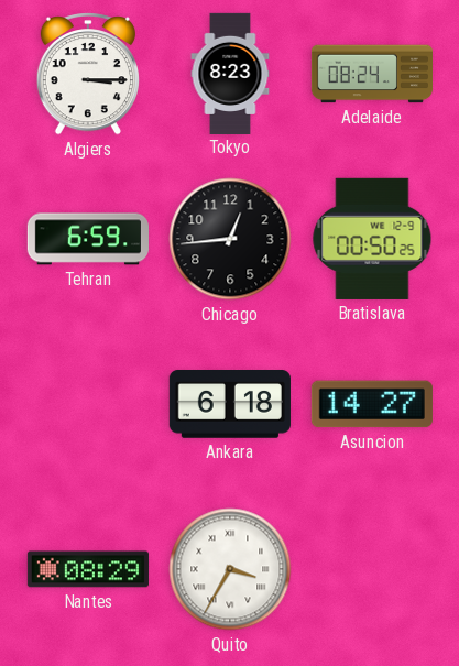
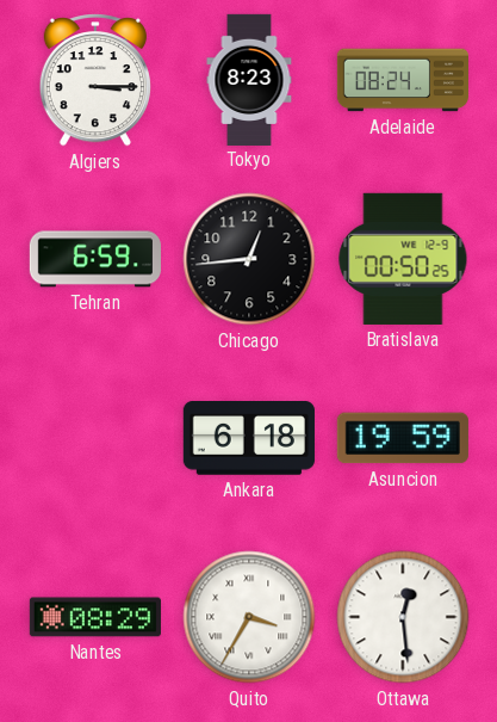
Asuncion: 14:27 -> 19:59
Ottawa: none -> 12:29
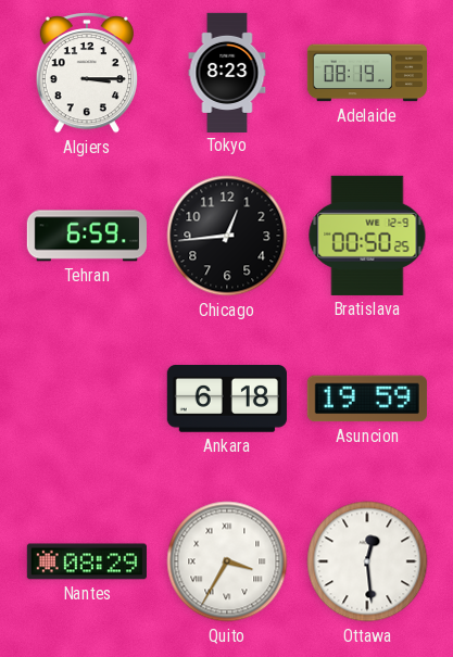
Adelaide: 08:24 -> 08:19
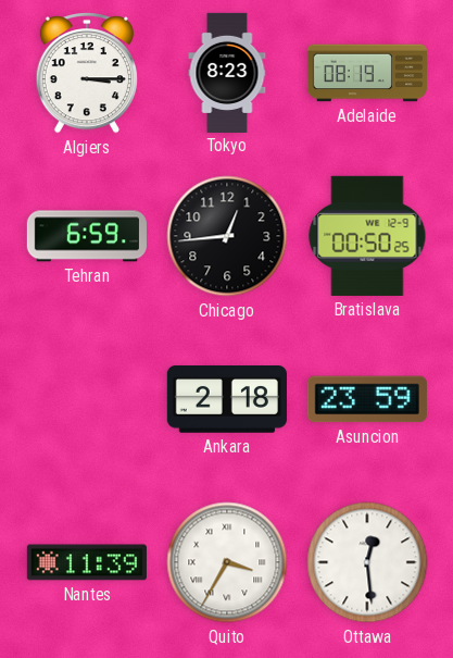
Ankara: 6:18 -> 2:18
Asuncion: 19:59 -> 23:59
Nantes: 08:29 -> 11:39
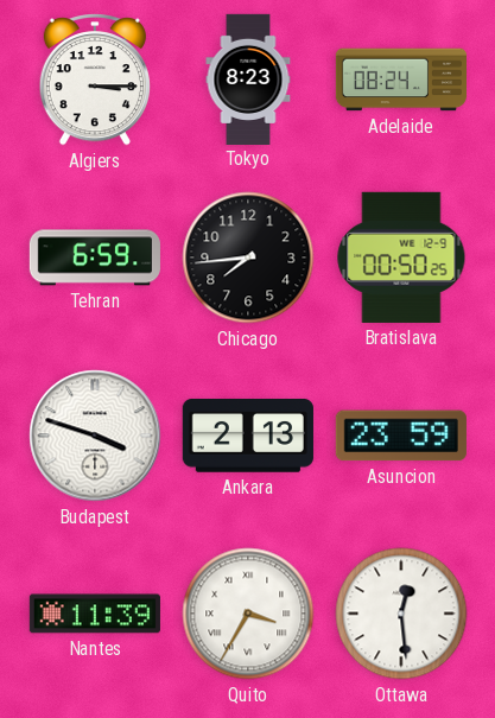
Adelaide: 08:19 -> 08:24
Chicago: 12:44 -> 7:44
Budapest: none -> 3:48
Ankara: 2:18 -> 2:13
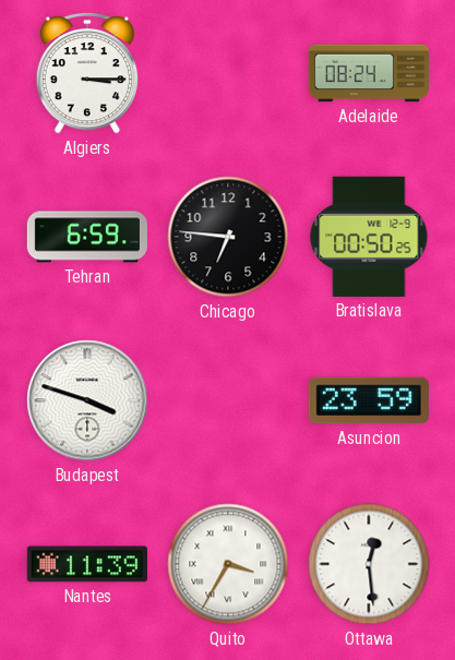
Tokyo: 8:23 -> none
Chicago: 7:44 -> 6:46
Ankara: 2:13 -> none
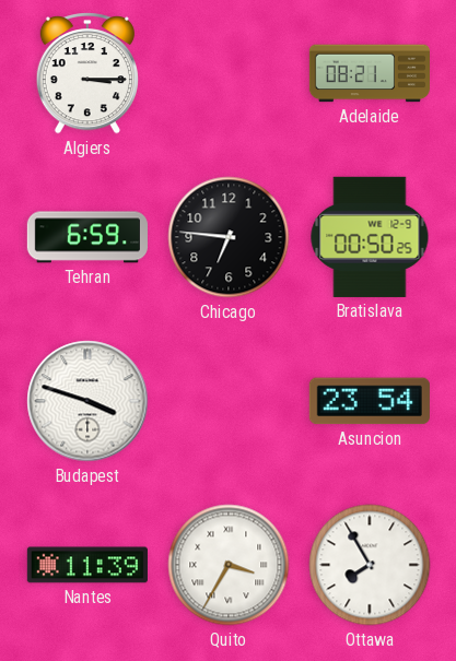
Adelaide: 08:24 -> 08:21
Asuncion: 23:59 -> 23:54
Ottawa: 12:29 -> 7:55
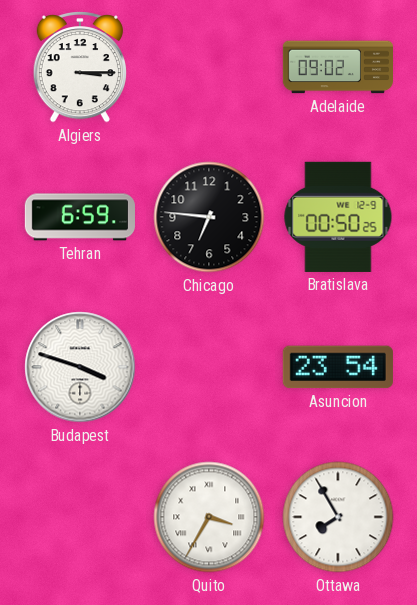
Adelaide: 08:21 -> 09:02
Nantes: 11:39 -> none
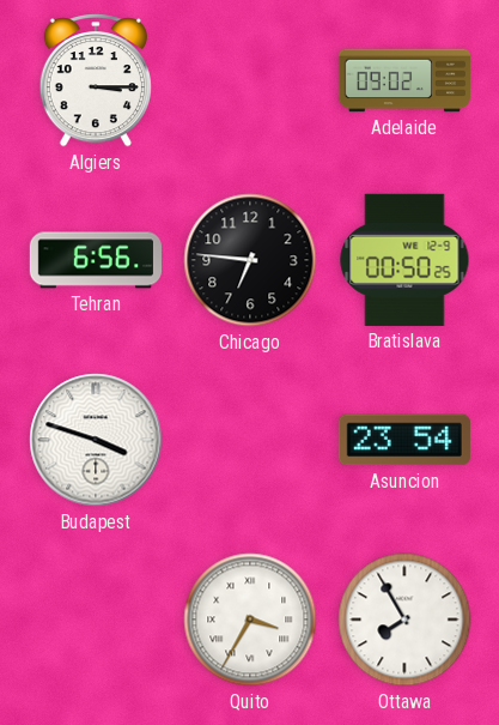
Tehran: 6:59 -> 6:56
